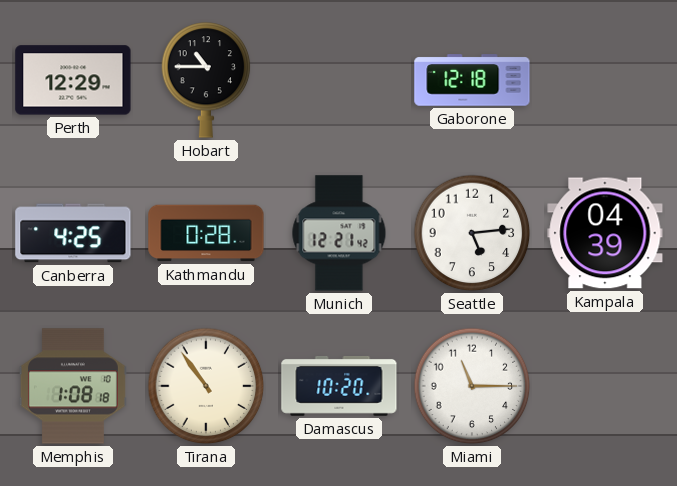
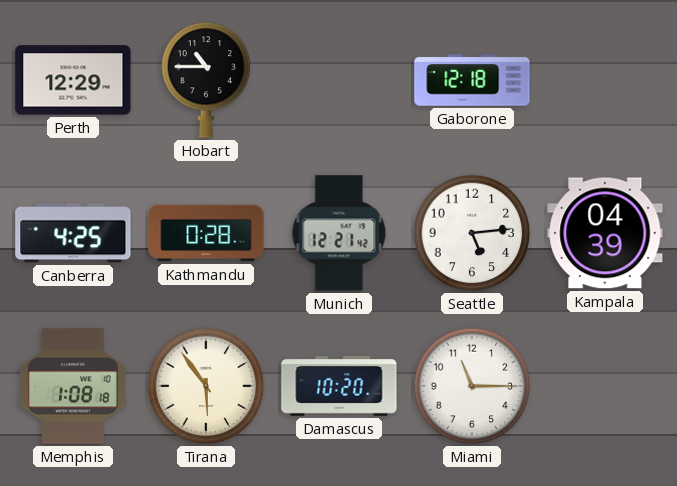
Tirana: 10:54 -> 5:54
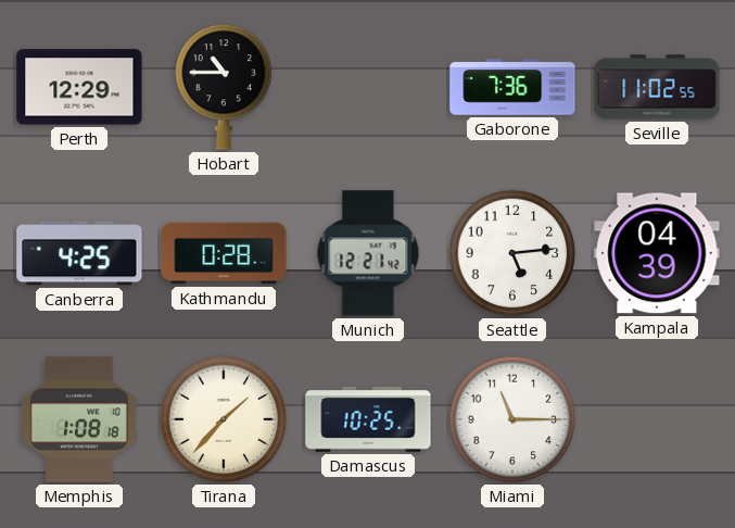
Gaborone: 12:18 -> 7:36
Seville: none -> 11:02
Tirana: 5:54 -> 1:37
Damascus: 10:20 -> 10:25
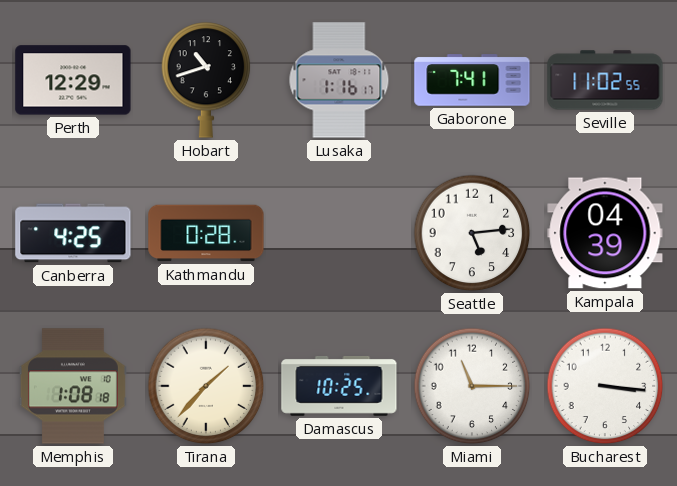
Hobart: 10:45 -> 10:42
Lusaka: none -> 1:16
Gaborone: 7:36 -> 7:41
Munich: 12:21 -> none
Bucharest: none -> 3:16
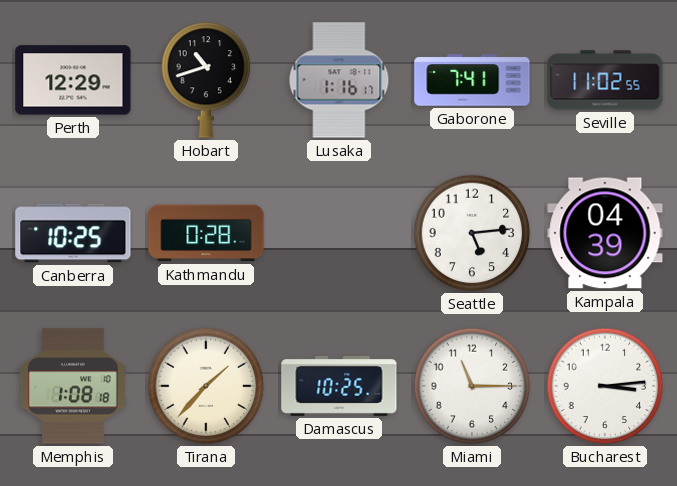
Canberra: 4:25 -> 10:25
Bucharest: 3:16 -> 3:14
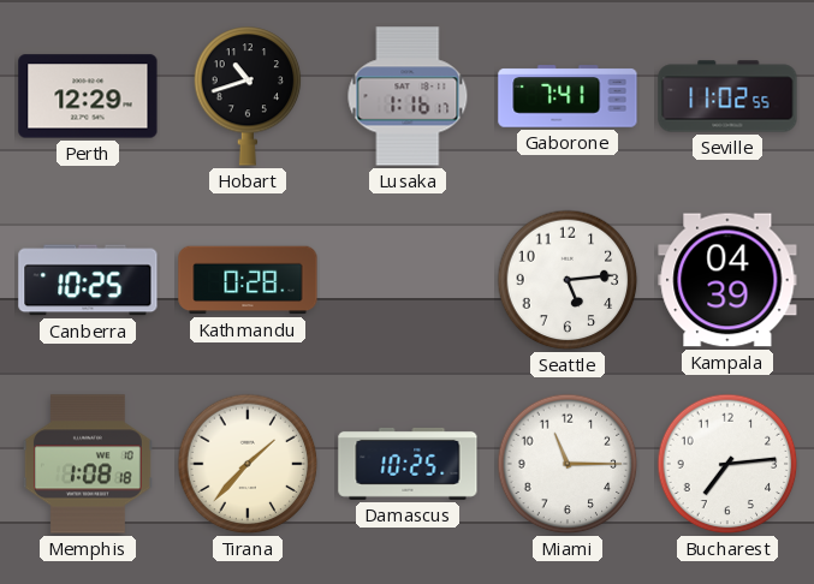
Bucharest: 3:14 -> 7:14
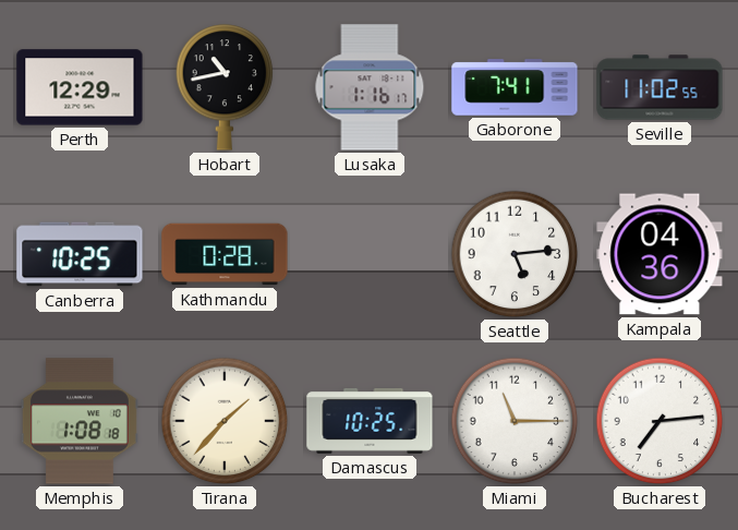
Hobart: 10:42 -> 10:43
Kampala: 04:39 -> 04:36
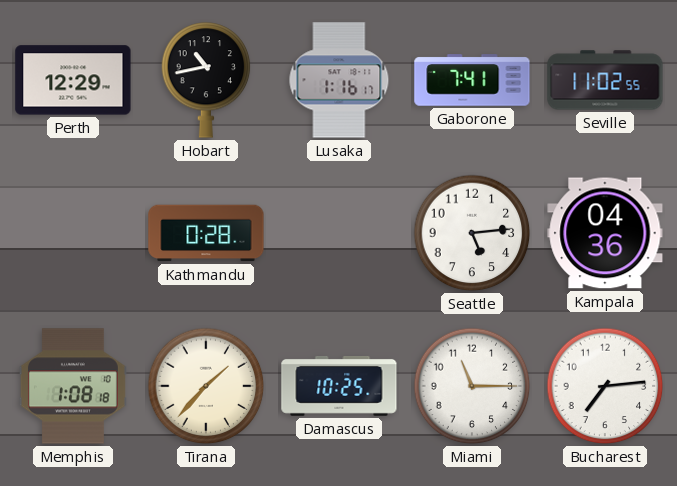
Canberra: 10:25 -> none
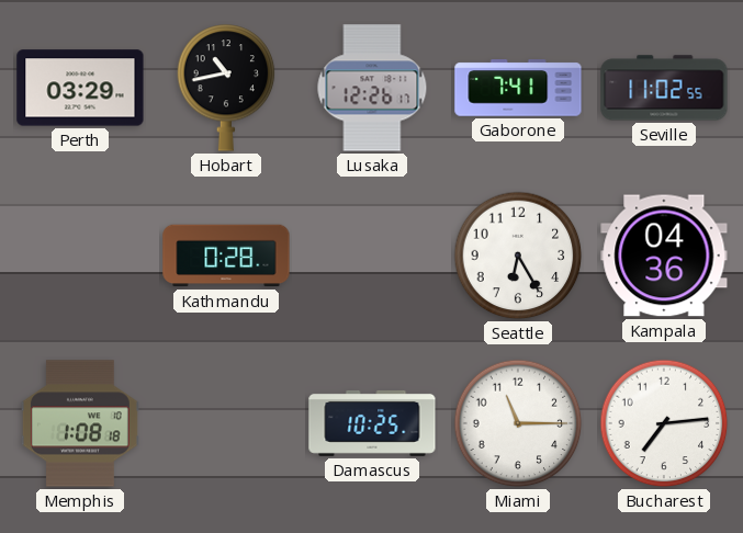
Perth: 12:29 -> 03:29
Lusaka: 1:16 -> 12:26
Seattle: 5:14 -> 6:25
Tirana: 1:37 -> none
